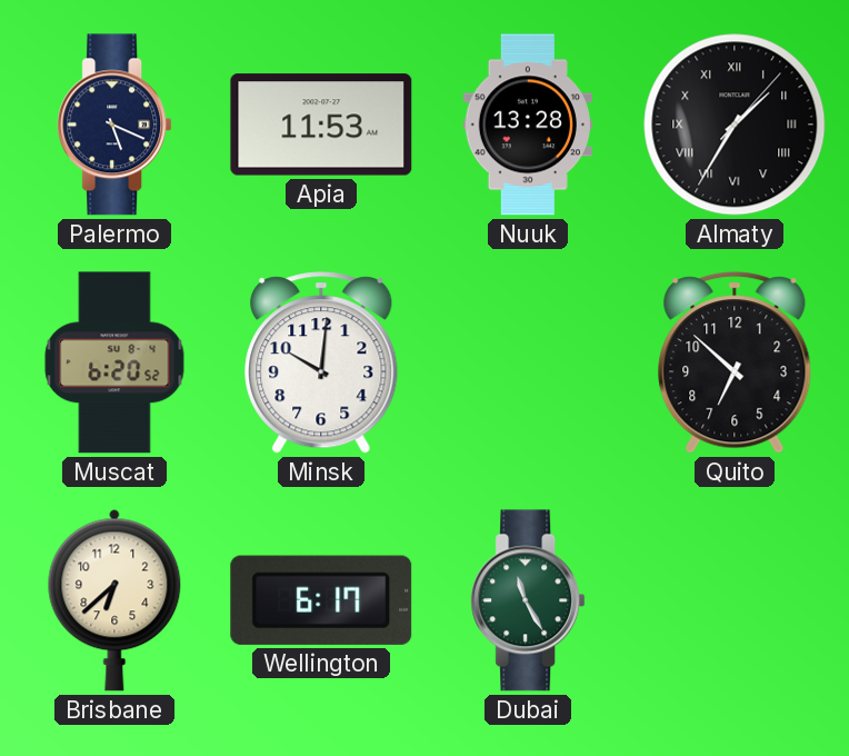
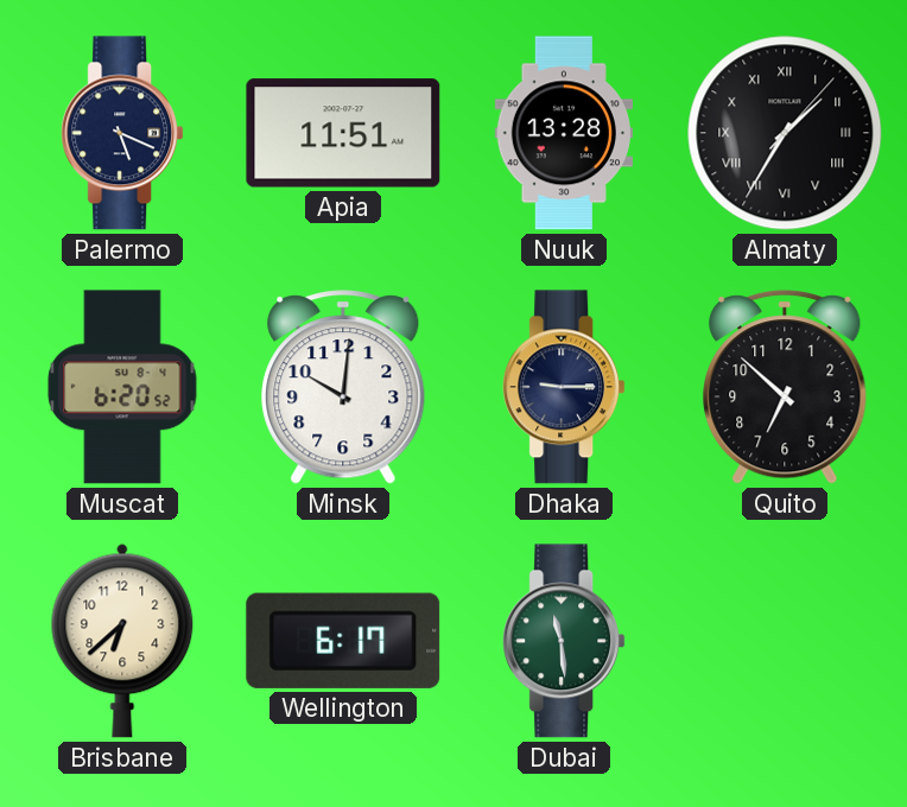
Apia: 11:53 -> 11:51
Dhaka: none -> 9:15
Dubai: 11:25 -> 11:29
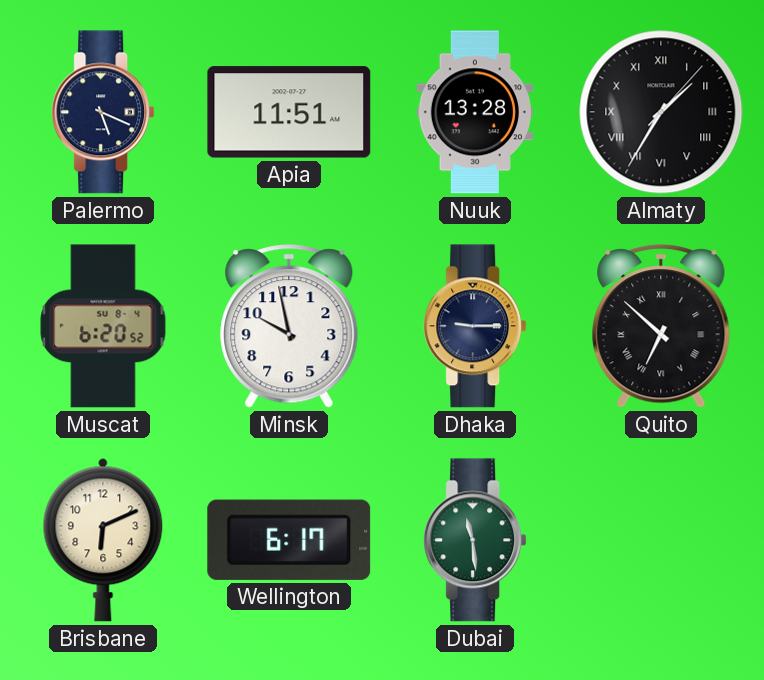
Minsk: 10:01 -> 9:58
Quito numerals: Arabic -> Roman
Brisbane: 6:38 -> 6:11
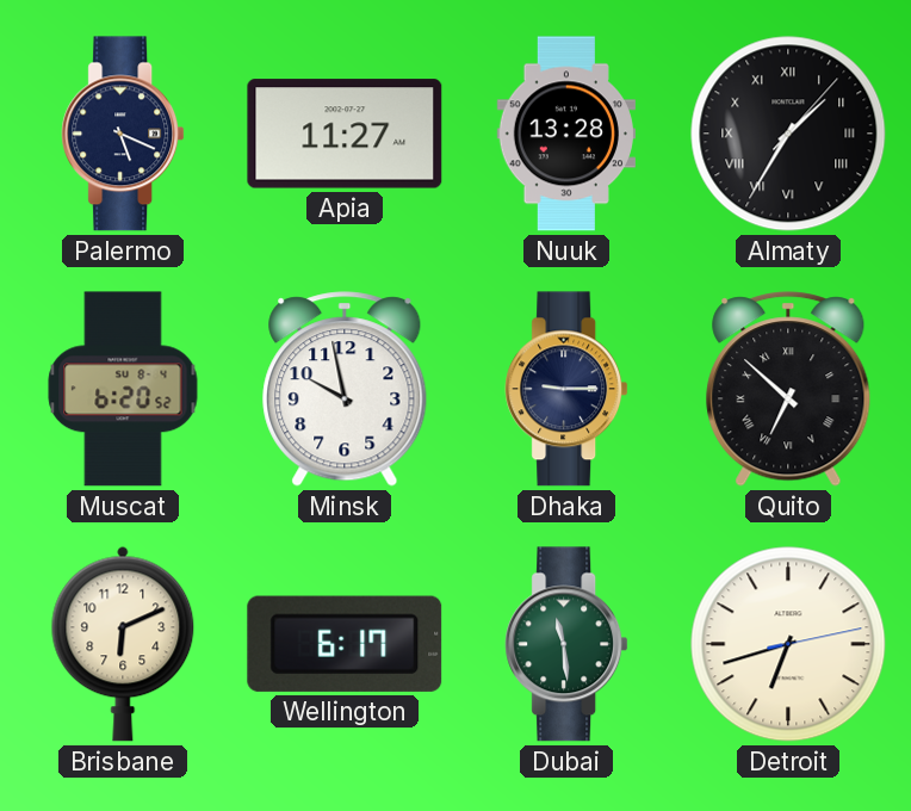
Apia: 11:51 -> 11:27
Detroit: none -> 6:42
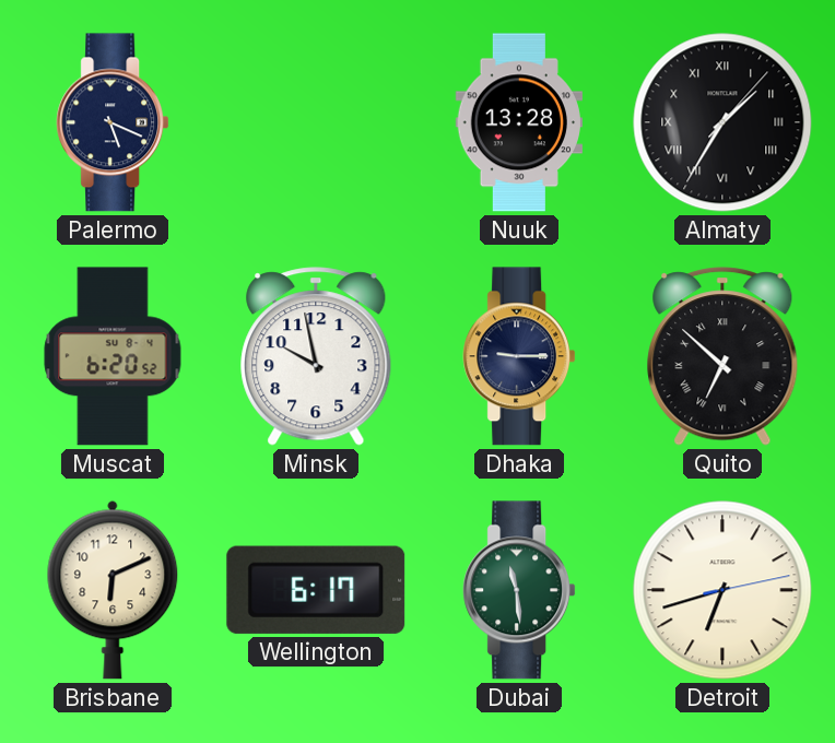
Apia: 11:27 -> none
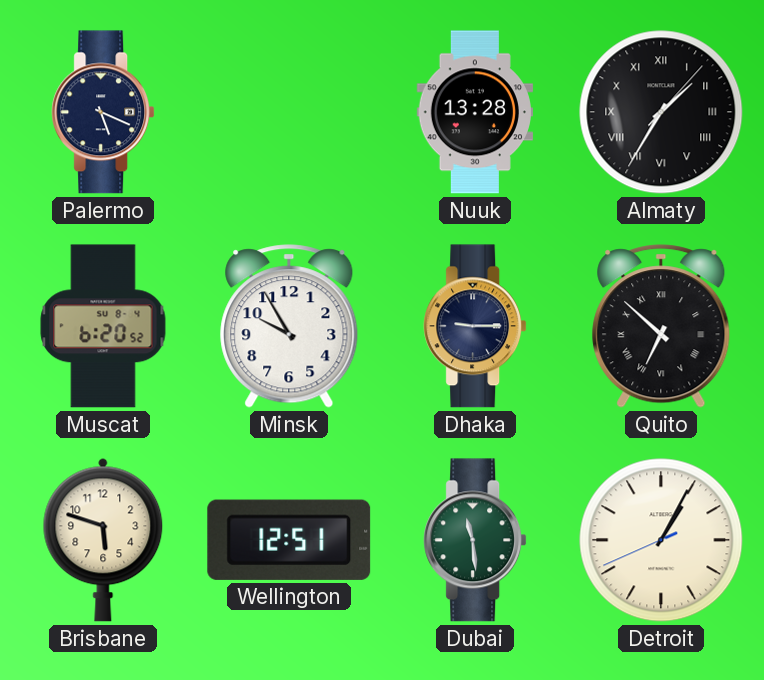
Minsk: 9:58 -> 9:55
Brisbane: 6:11 -> 5:48
Wellington: 6:17 -> 12:51
Detroit: 6:42 -> 1:04
